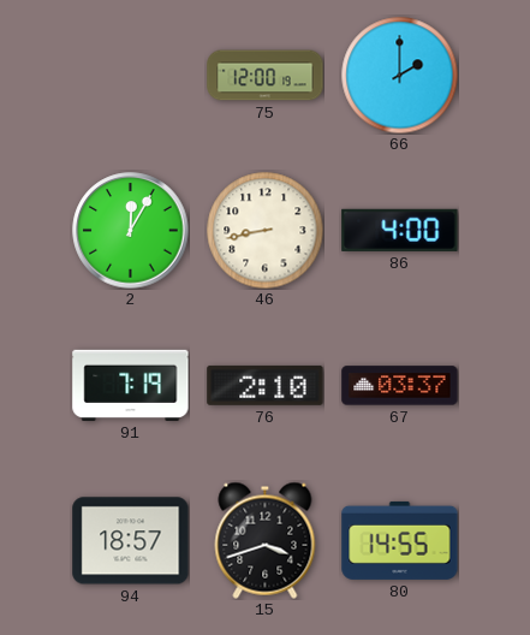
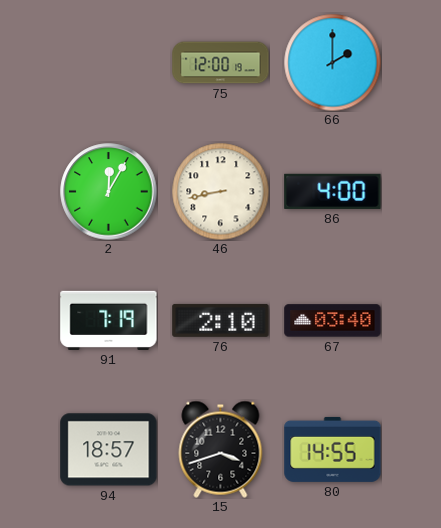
67: 03:37 -> 03:40
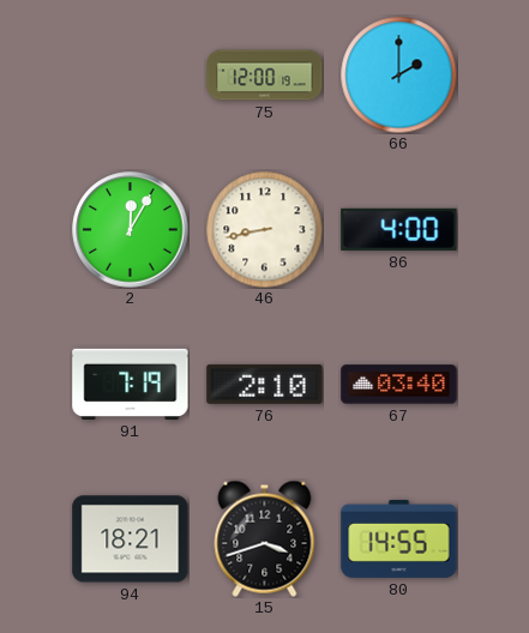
94: 18:57 -> 18:21
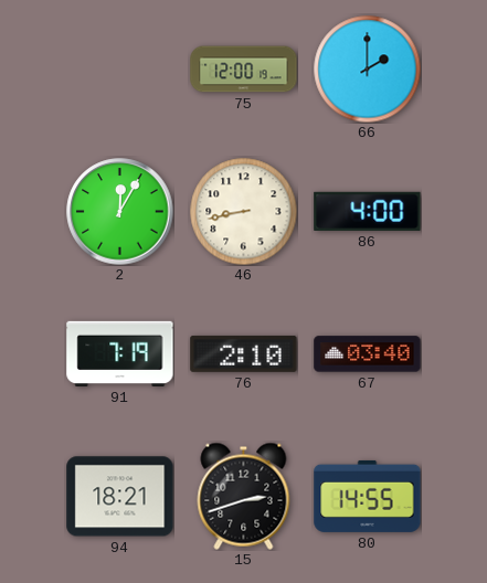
15: 3:42 -> 2:42
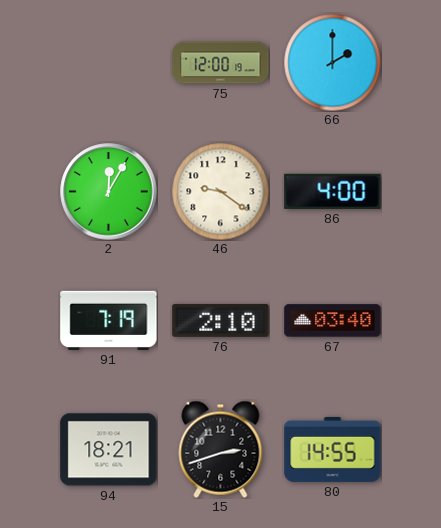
46: 8:43 -> 9:21
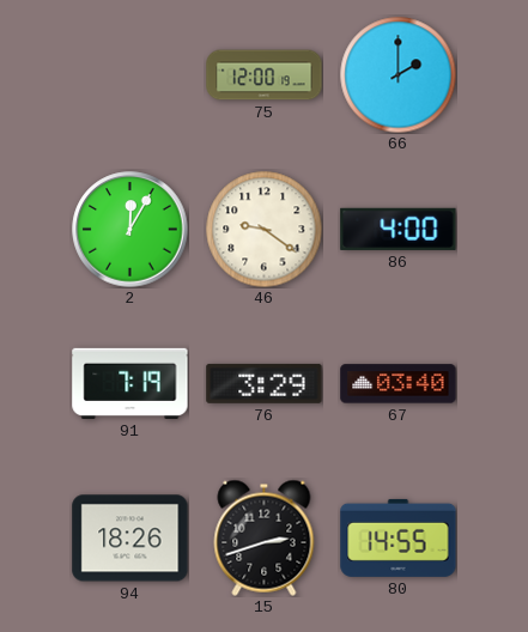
76: 2:10 -> 3:29
94: 18:21 -> 18:26
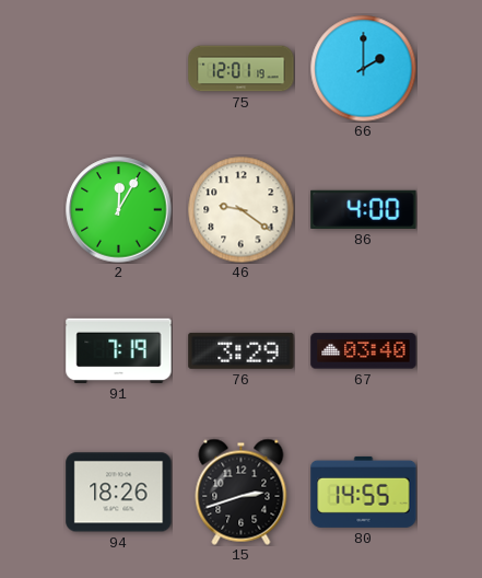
75: 12:00 -> 12:01
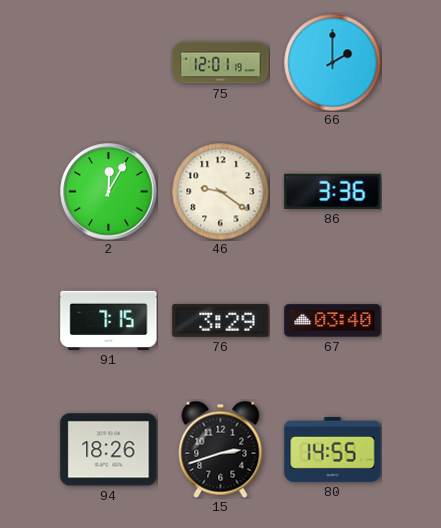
86: 4:00 -> 3:36
91: 7:19 -> 7:15
